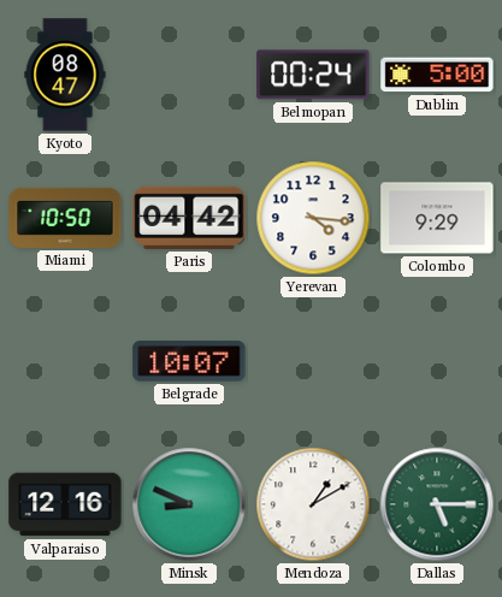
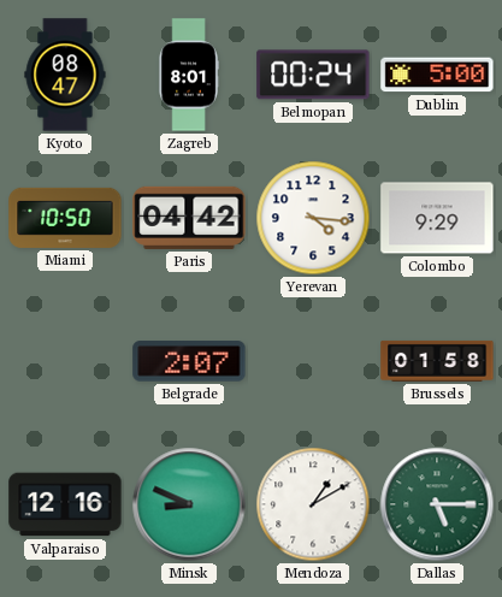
Zagreb: none -> 8:01
Belgrade: 10:07 -> 2:07
Brussels: none -> 01:58
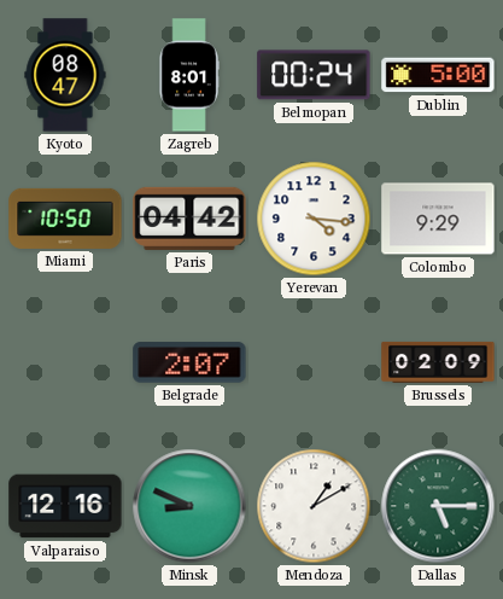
Brussels: 01:58 -> 02:09
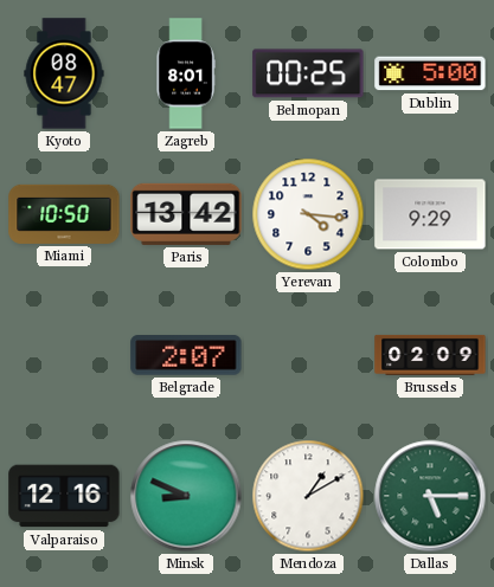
Belmopan: 00:24 -> 00:25
Paris: 04:42 -> 13:42
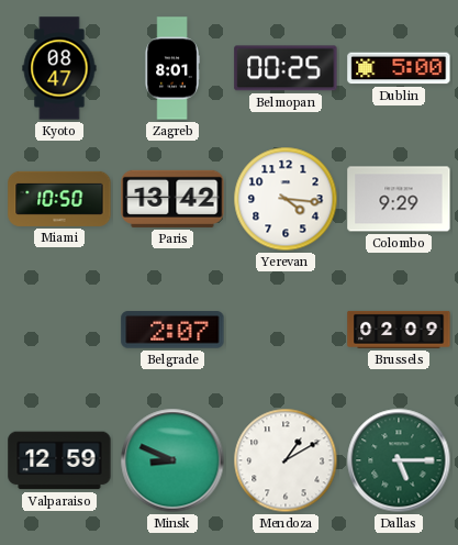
Valparaiso: 12:16 -> 12:59
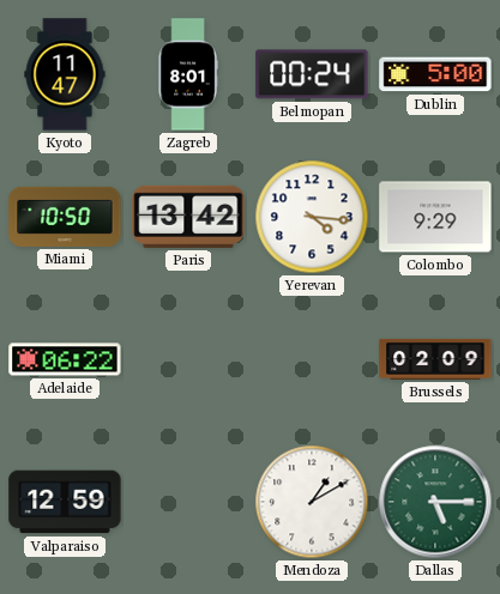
Kyoto: 08:47 -> 11:47
Belmopan: 00:25 -> 00:24
Adelaide: none -> 06:22
Belgrade: 2:07 -> none
Minsk: 8:49 -> none
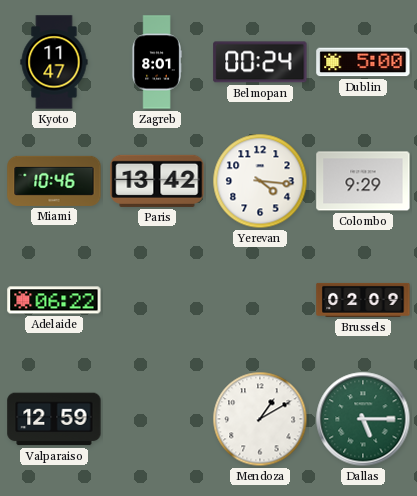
Miami: 10:50 -> 10:46
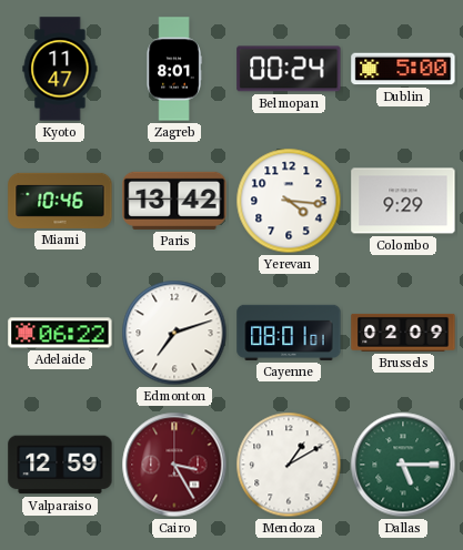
Edmonton: none -> 7:12
Cayenne: none -> 08:01
Cairo: none -> 3:25
